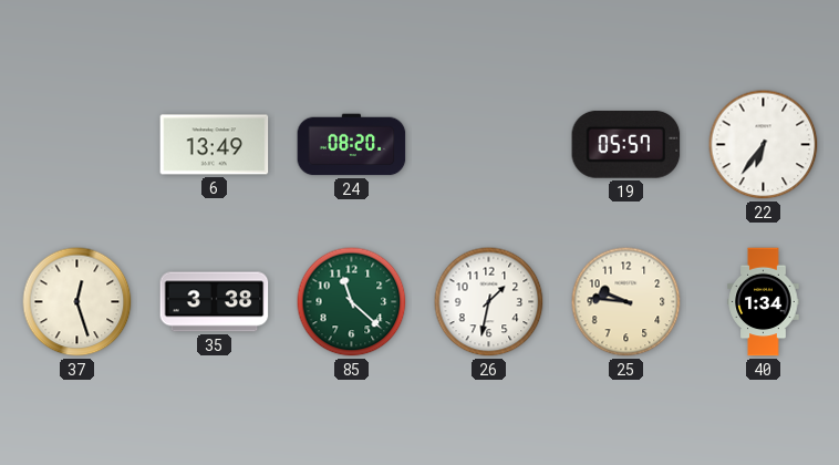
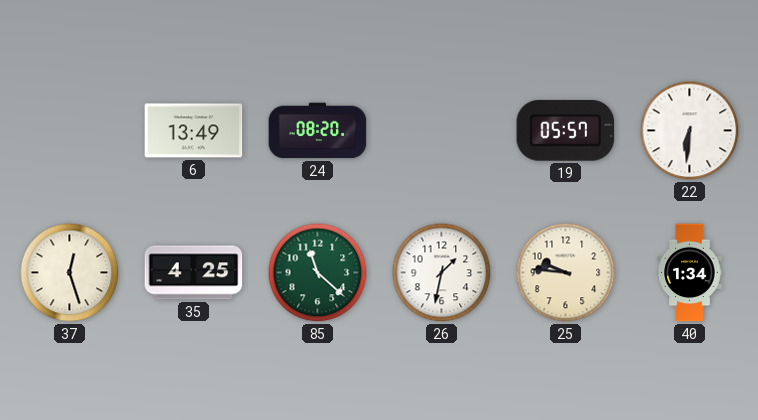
22: 6:36 -> 6:31
35: 3:38 -> 4:25
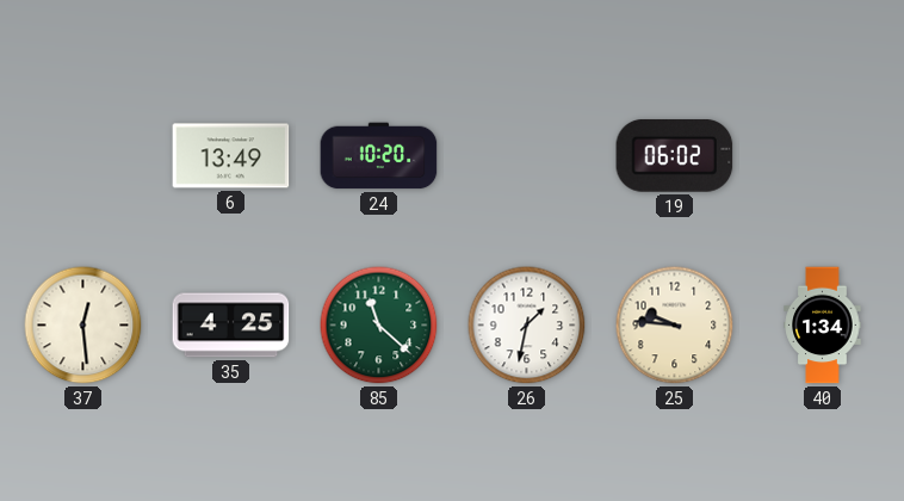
24: 08:20 -> 10:20
19: 05:57 -> 06:02
22: 6:31 -> none
37: 12:27 -> 12:29
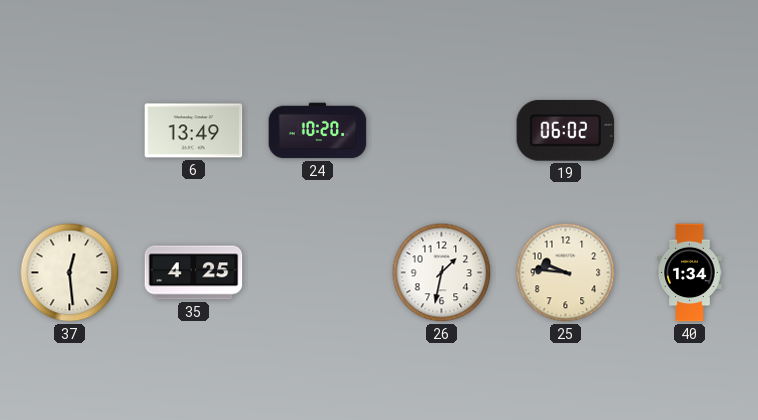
85: 11:22 -> none
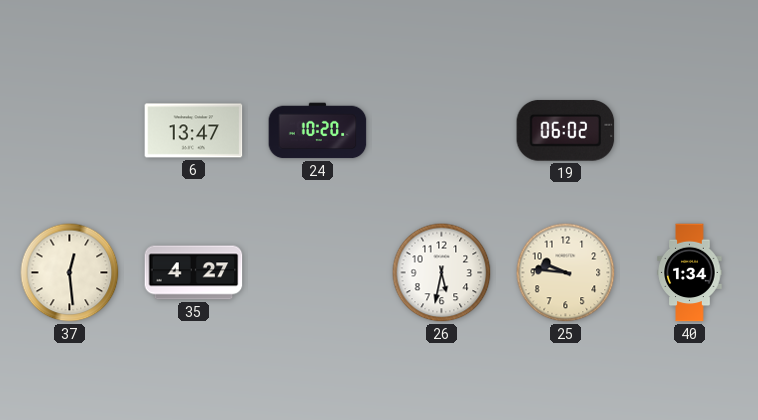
6: 13:49 -> 13:47
35: 4:25 -> 4:27
26: 1:32 -> 5:32
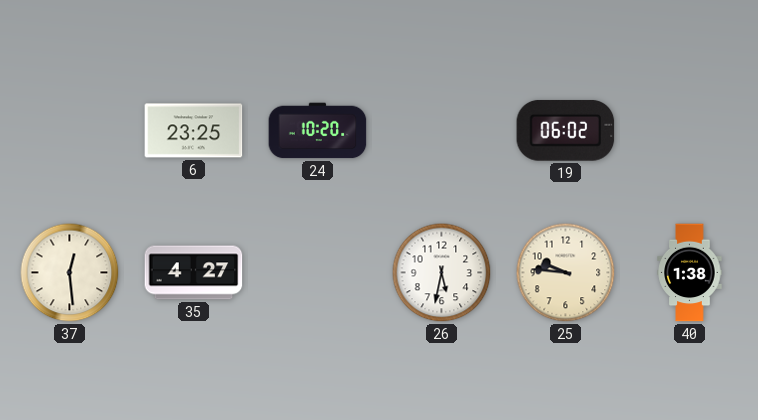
6: 13:47 -> 23:25
40: 1:34 -> 1:38
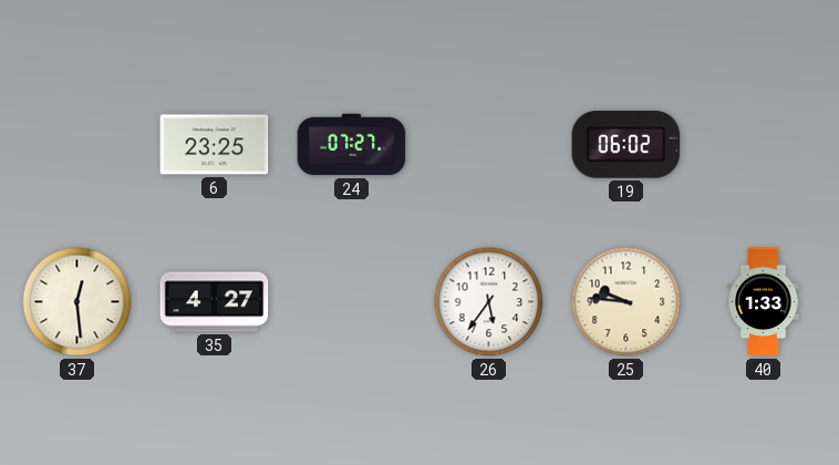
24: 10:20 -> 07:27
26: 5:32 -> 5:36
40: 1:38 -> 1:33
